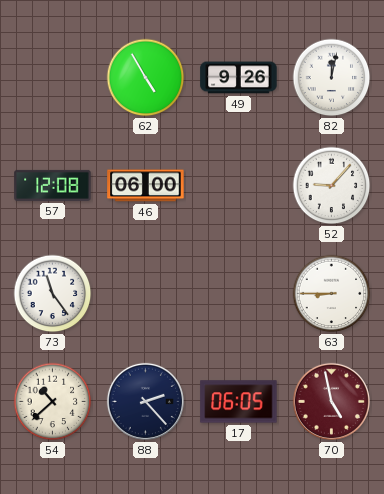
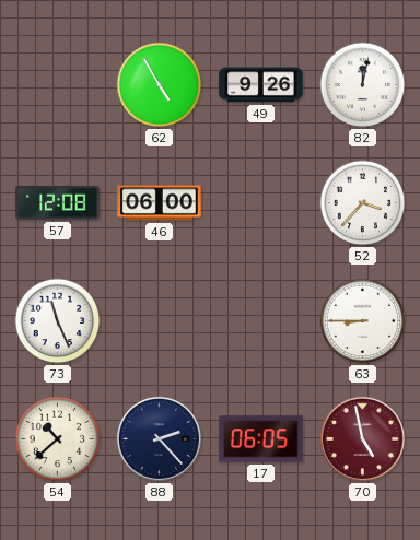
52: 9:07 -> 3:37
73: 11:24 -> 11:26
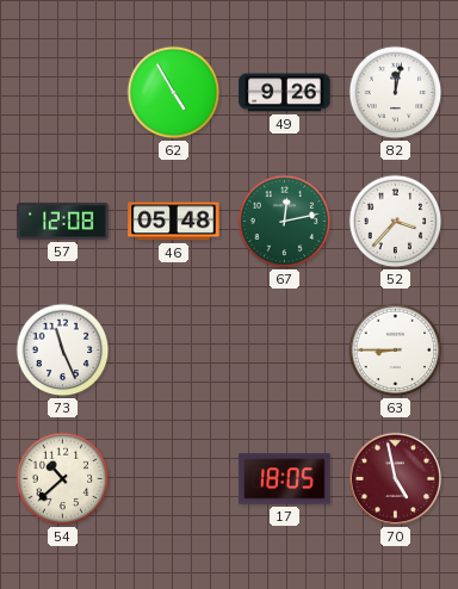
46: 06:00 -> 05:48
67: none -> 12:13
88: 2:23 -> none
17: 06:05 -> 18:05
